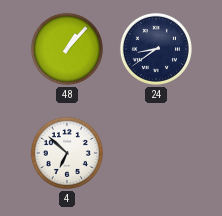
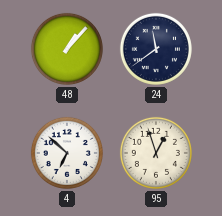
24: 8:39 -> 11:39
95: none -> 12:57
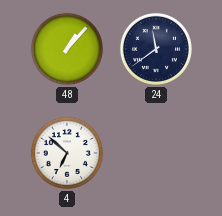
95: 12:57 -> none
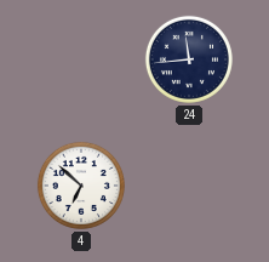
48: 1:07 -> none
24: 11:39 -> 11:44
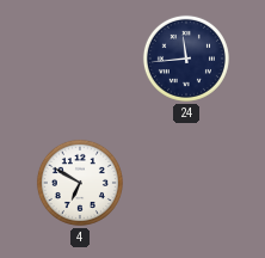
4: 6:52 -> 6:50
